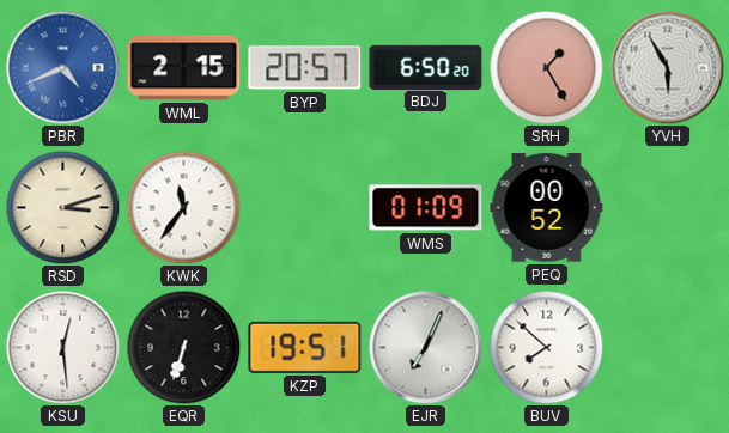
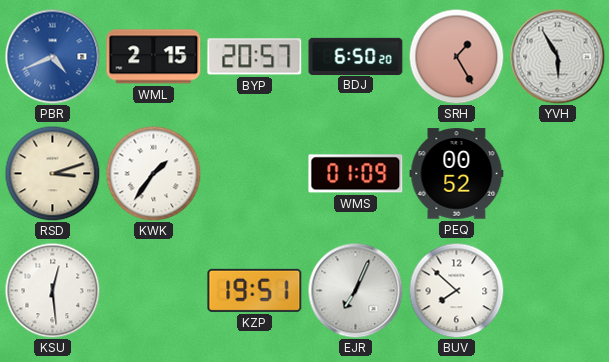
KWK: 11:36 -> 1:36
EQR: 6:33 -> none
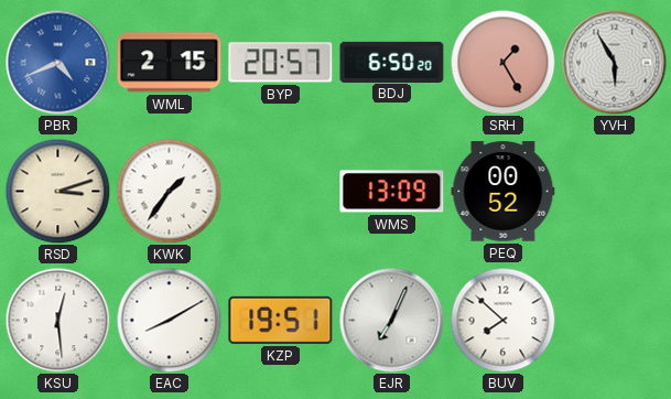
WMS: 01:09 -> 13:09
EAC: none -> 8:10
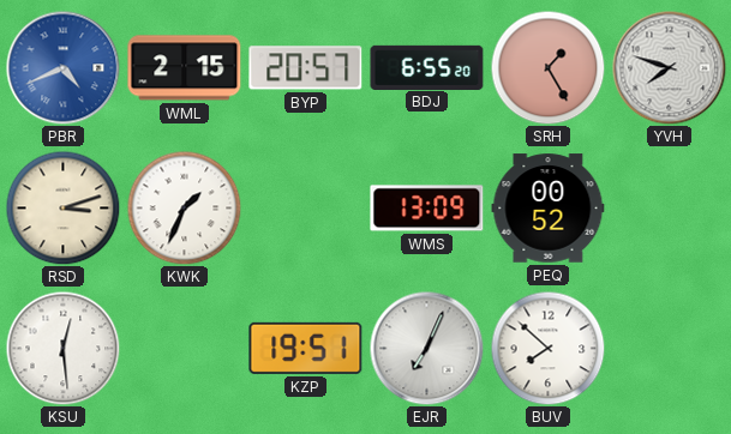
BDJ: 6:50 -> 6:55
YVH: 5:55 -> 7:48
KWK: 1:36 -> 1:34
EAC: 8:10 -> none
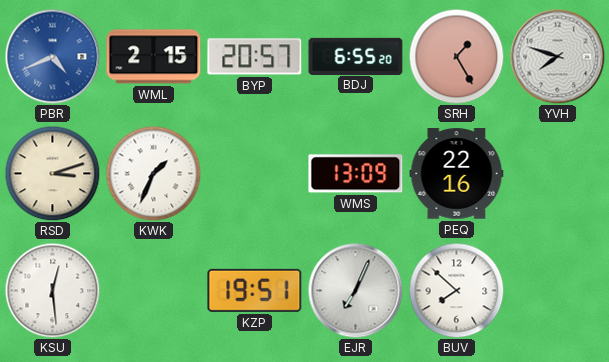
PEQ: 00:52 -> 22:16
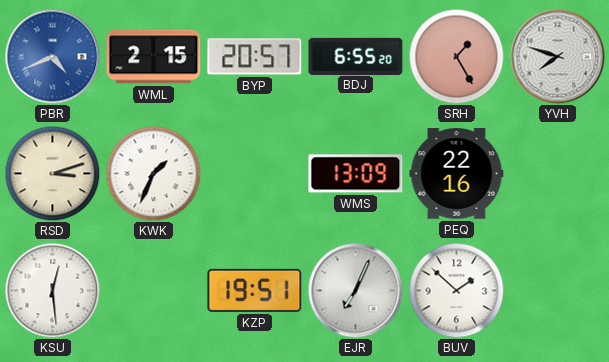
BUV: 7:52 -> 1:52
